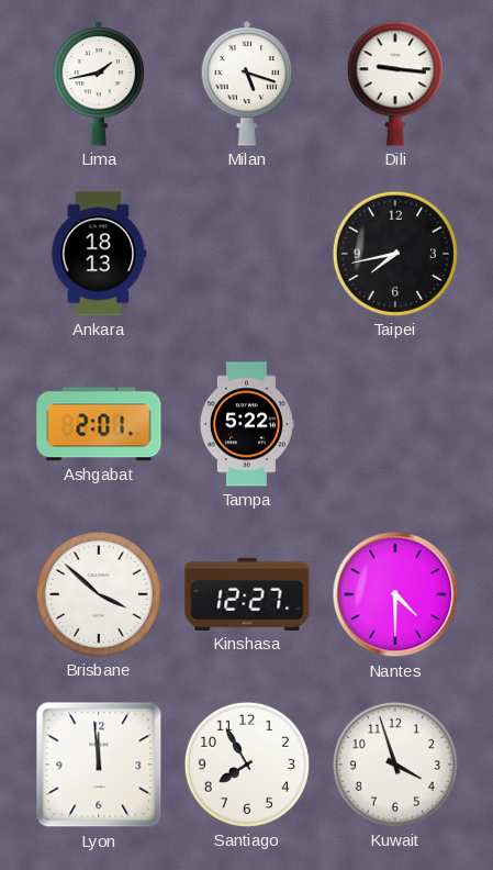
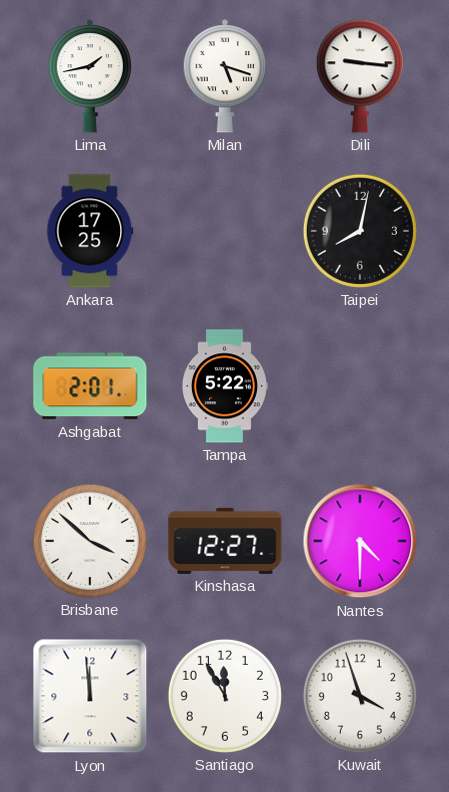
Ankara: 18:13 -> 17:25
Taipei: 7:43 -> 8:02
Santiago: 7:55 -> 11:55
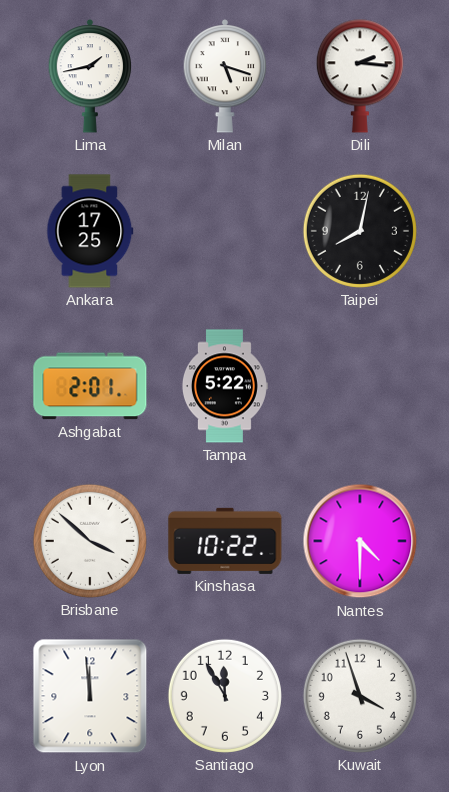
Dili: 9:16 -> 2:16
Kinshasa: 12:27 -> 10:22
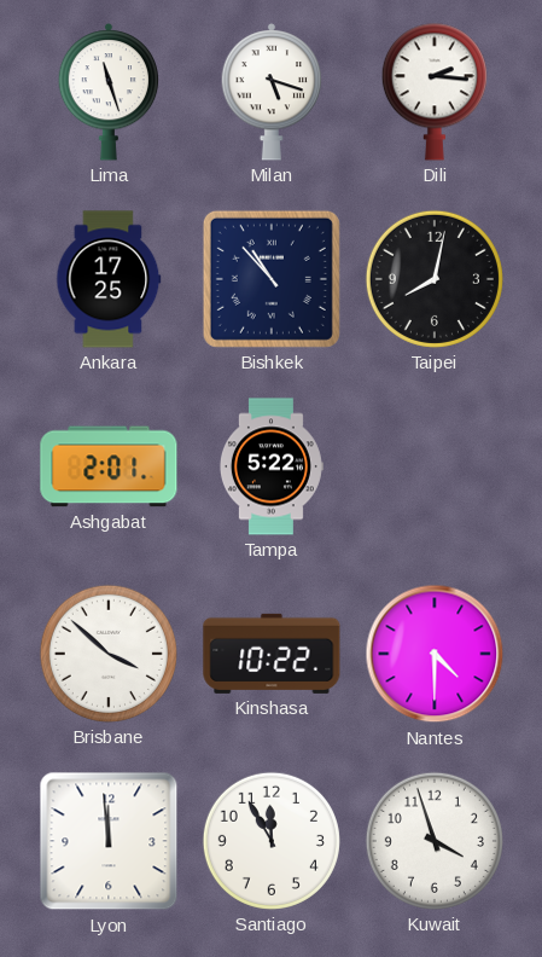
Lima: 1:43 -> 11:27
Bishkek: none -> 10:53
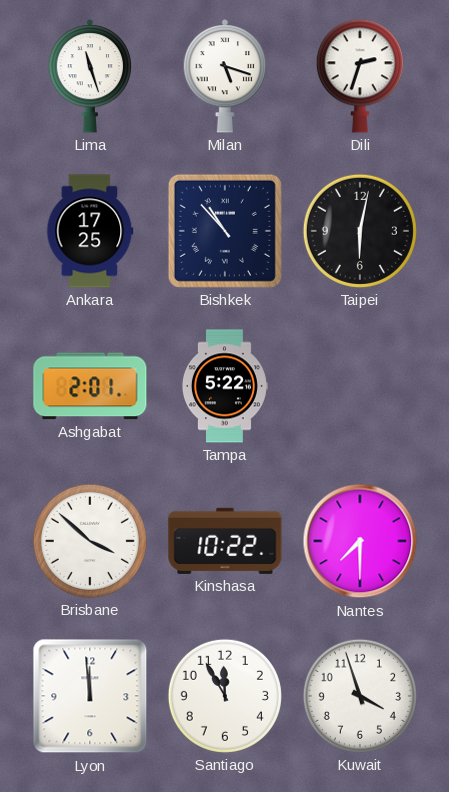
Dili: 2:16 -> 2:33
Taipei: 8:02 -> 6:02
Nantes: 4:30 -> 7:30
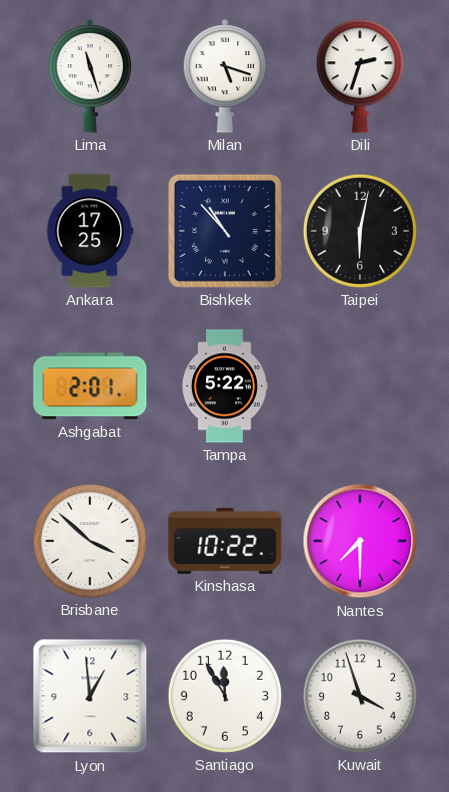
Lyon: 11:59 -> 12:59
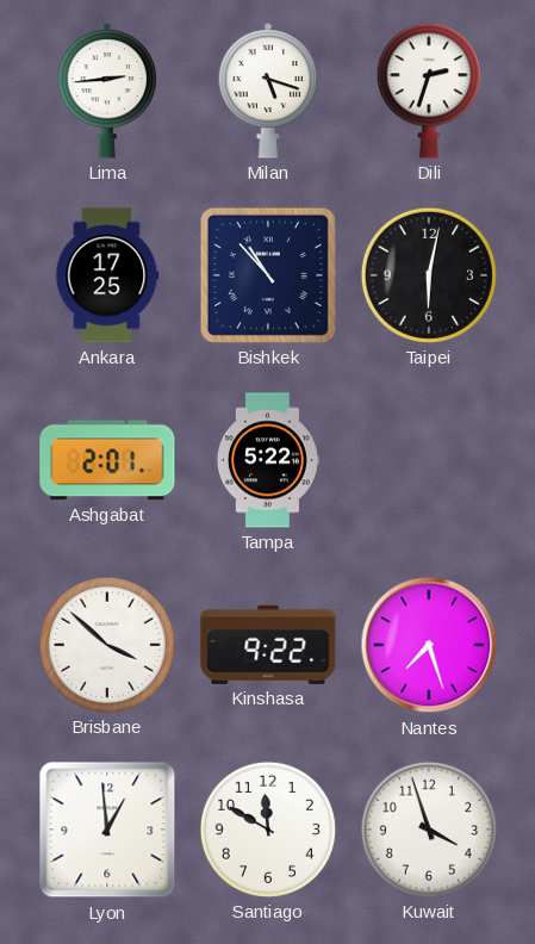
Lima: 11:27 -> 2:44
Kinshasa: 10:22 -> 9:22
Nantes: 7:30 -> 7:27
Santiago: 11:55 -> 11:50
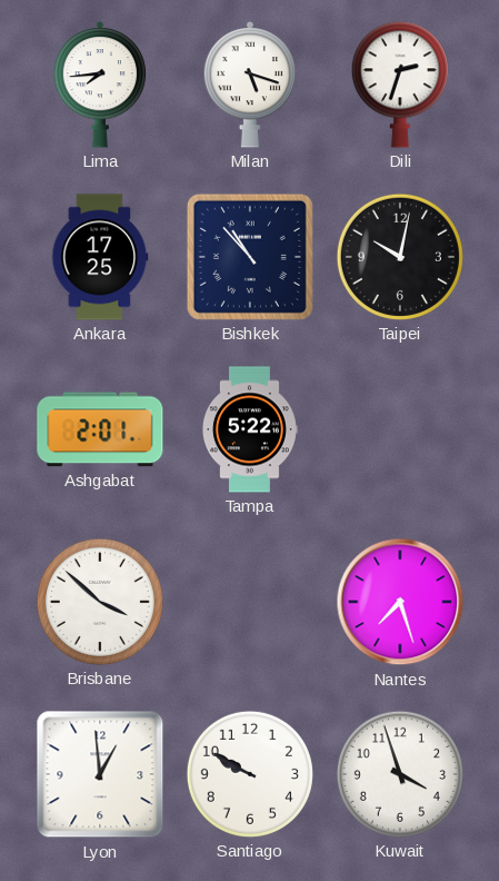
Lima: 2:44 -> 7:44
Taipei: 6:02 -> 10:02
Kinshasa: 9:22 -> none
Santiago: 11:50 -> 9:50
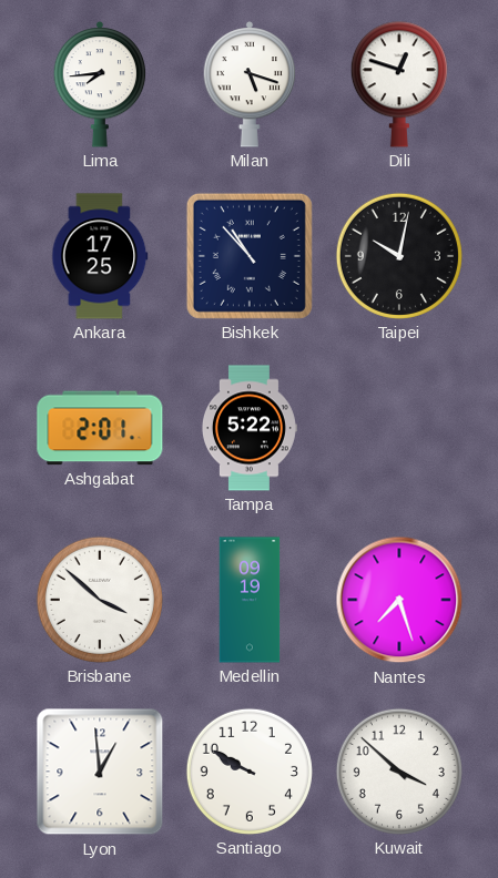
Dili: 2:33 -> 12:48
Medellin: none -> 09:19
Kuwait: 3:57 -> 3:52
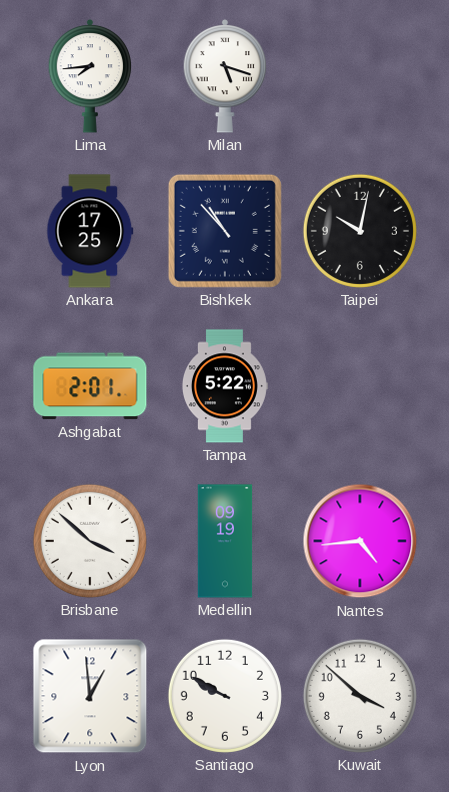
Dili: 12:48 -> none
Nantes: 7:27 -> 4:44
